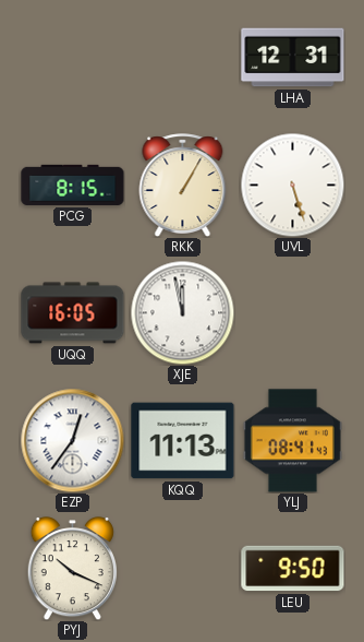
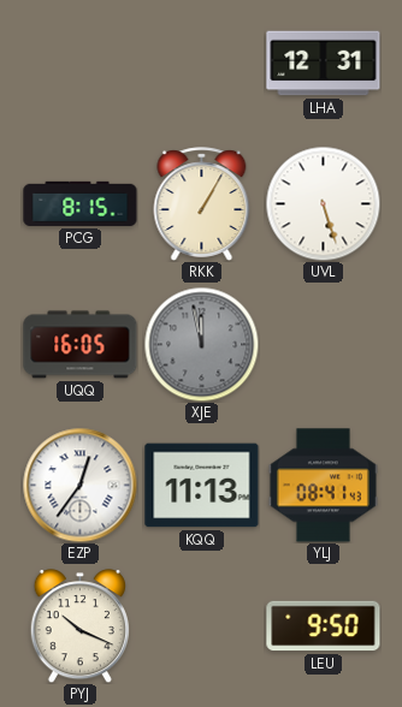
XJE dial: white -> grey
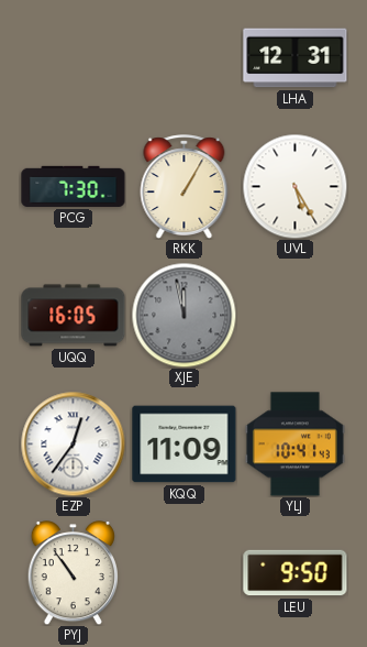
PCG: 8:15 -> 7:30
UVL: 5:27 -> 5:25
KQQ: 11:13 -> 11:09
YLJ: 08:41 -> 10:41
PYJ: 10:19 -> 10:54
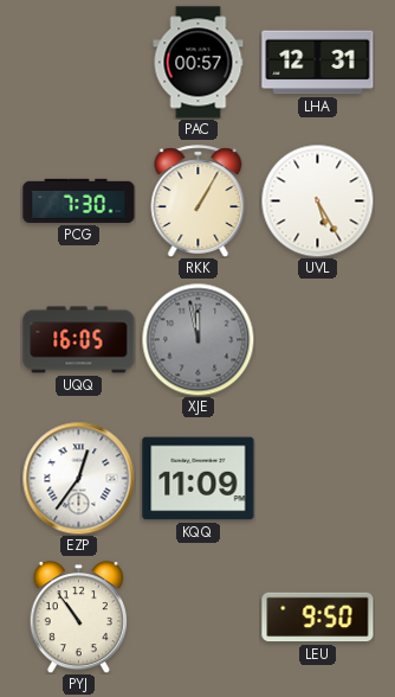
PAC: none -> 00:57
YLJ: 10:41 -> none
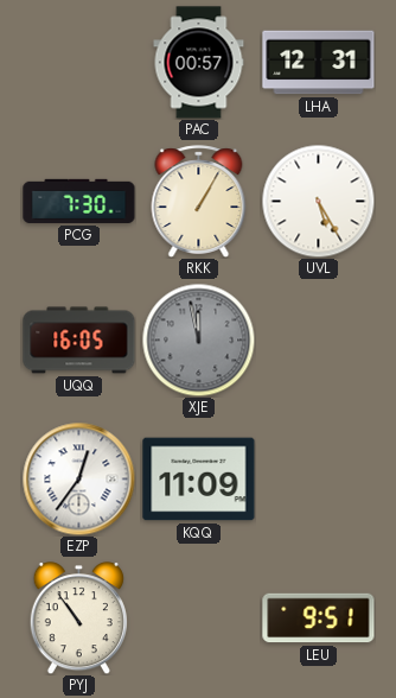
LEU: 9:50 -> 9:51
